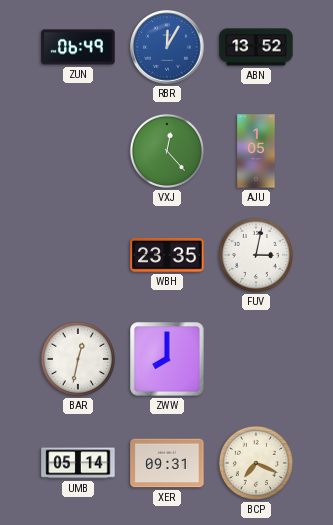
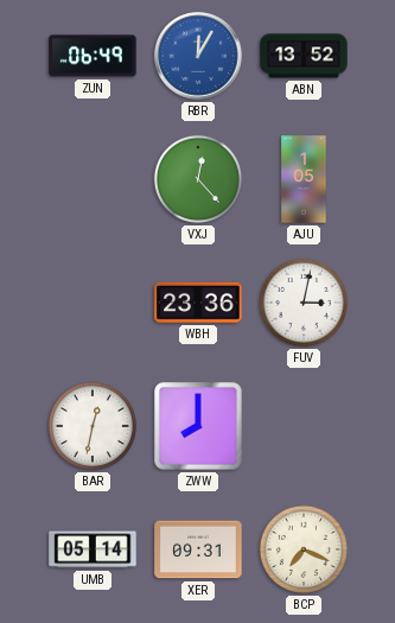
WBH: 23:35 -> 23:36
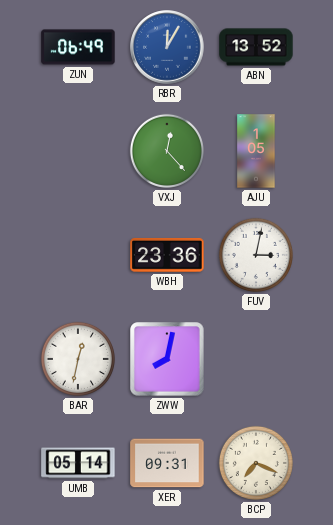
ZWW: 8:00 -> 8:02
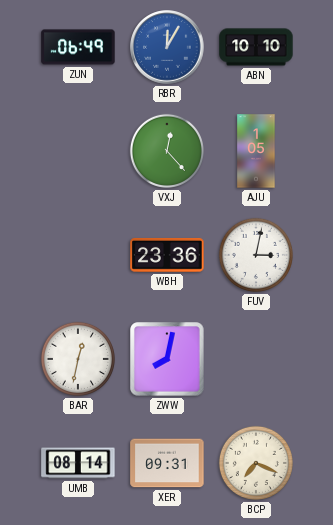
ABN: 13:52 -> 10:10
UMB: 05:14 -> 08:14
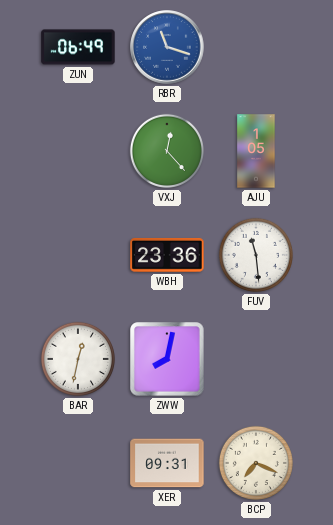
RBR: 12:05 -> 11:18
ABN: 10:10 -> none
FUV: 3:02 -> 11:29
UMB: 08:14 -> none
